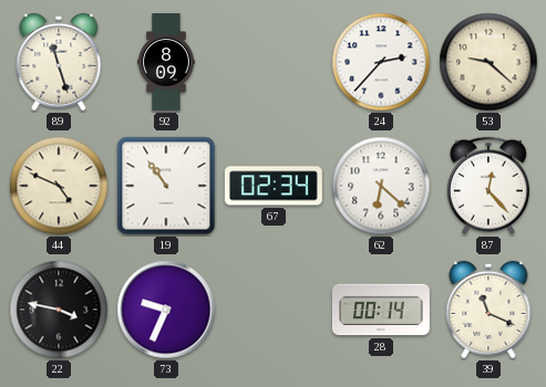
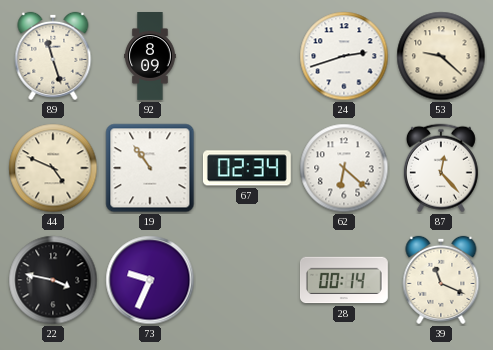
24: 2:37 -> 2:42
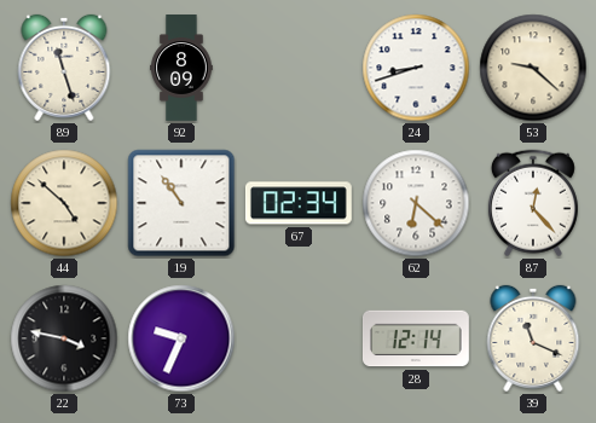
24: 2:42 -> 8:42
44: 4:49 -> 4:52
28: 00:14 -> 12:14
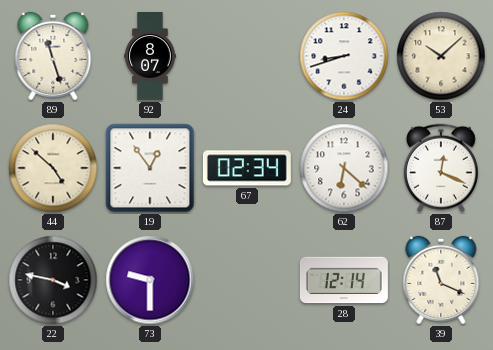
92: 8:09 -> 8:07
53: 9:22 -> 10:08
19: 10:54 -> 12:54
87: 12:23 -> 12:19
73: 9:34 -> 9:30
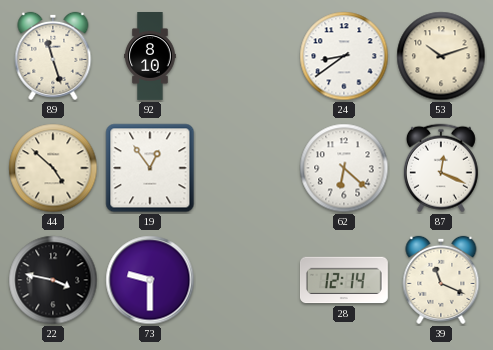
92: 8:07 -> 8:10
24: 8:42 -> 8:39
53: 10:08 -> 10:12
67: 02:34 -> none
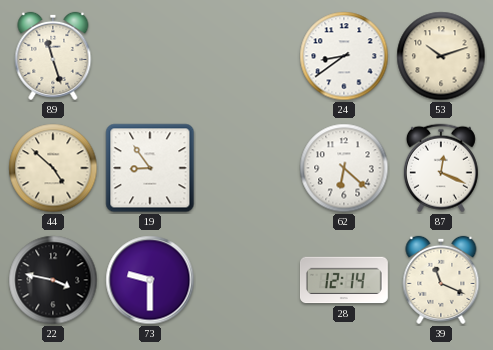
92: 8:10 -> none
19: 12:54 -> 8:54
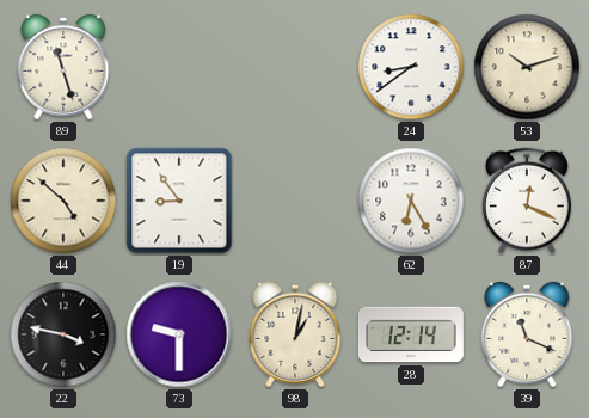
62: 6:22 -> 6:25
98: none -> 1:02
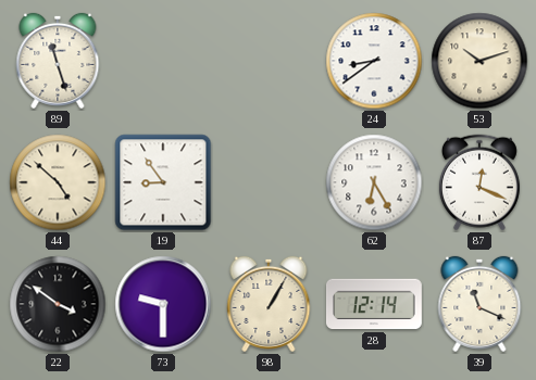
22: 3:47 -> 3:51
98: 1:02 -> 1:05
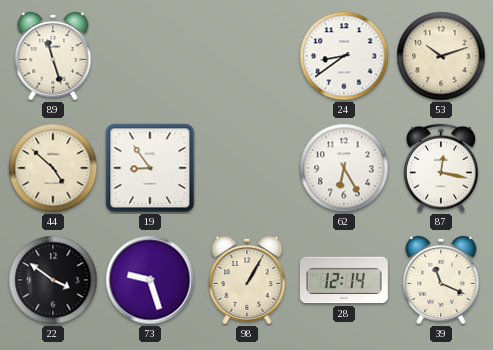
87: 12:19 -> 12:17
73: 9:30 -> 9:27
